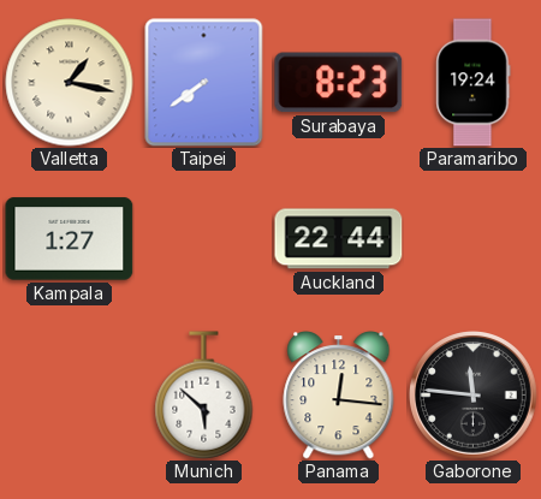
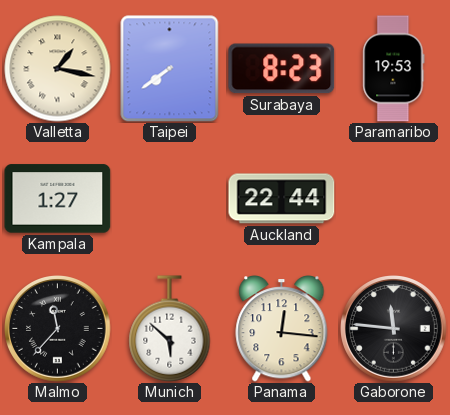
Paramaribo: 19:24 -> 19:53
Malmo: none -> 11:37
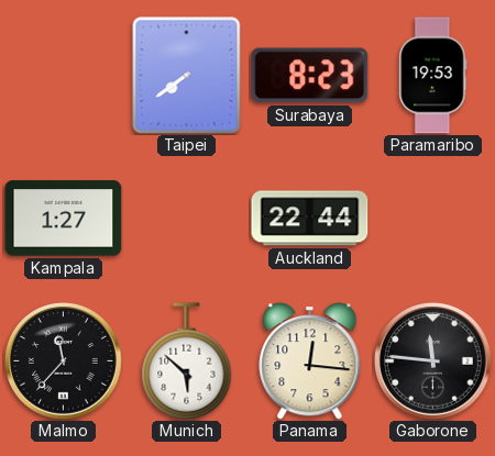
Valletta: 1:17 -> none
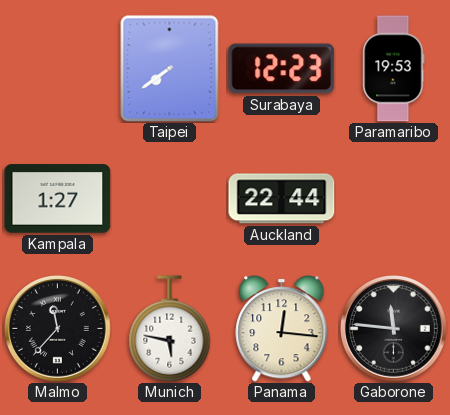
Surabaya: 8:23 -> 12:23
Munich: 5:52 -> 5:47
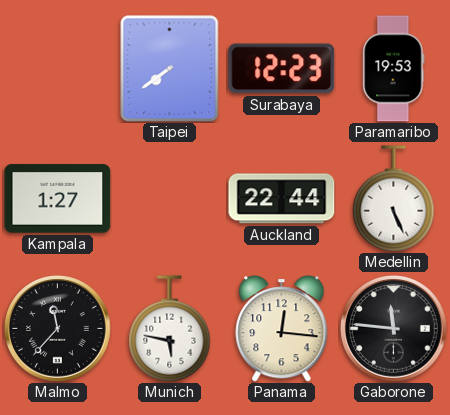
Medellin: none -> 5:26
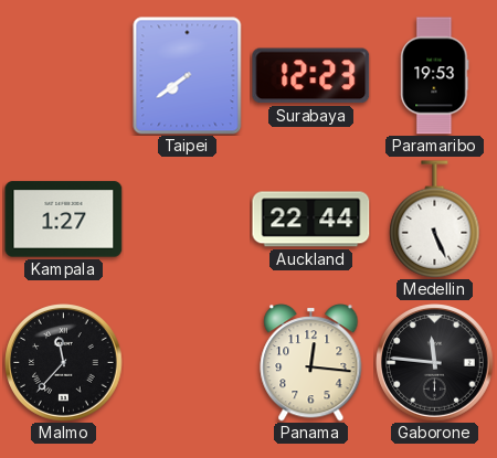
Munich: 5:47 -> none
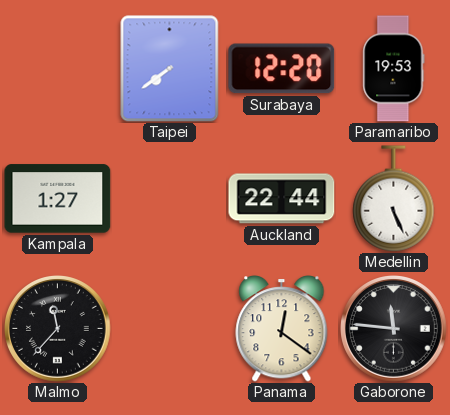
Surabaya: 12:23 -> 12:20
Panama: 12:16 -> 12:21
